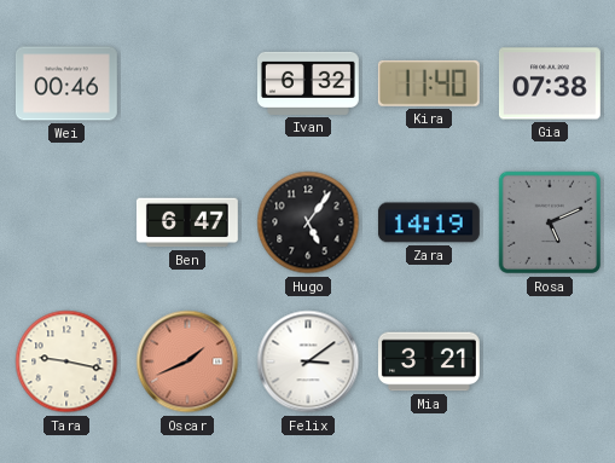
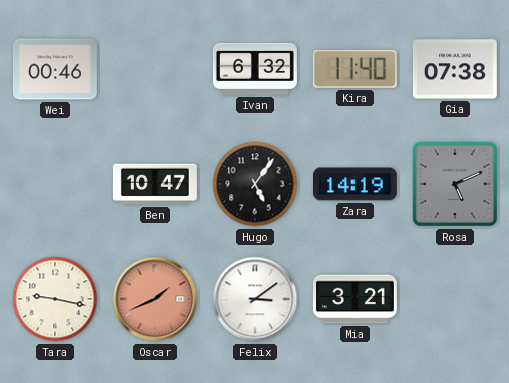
Ben: 6:47 -> 10:47
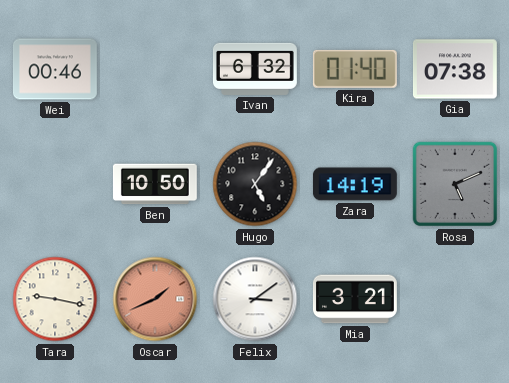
Kira: 11:40 -> 01:40
Ben: 10:47 -> 10:50
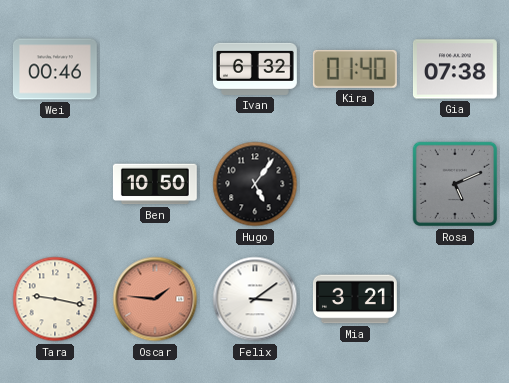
Zara: 14:19 -> none
Oscar: 1:41 -> 1:46
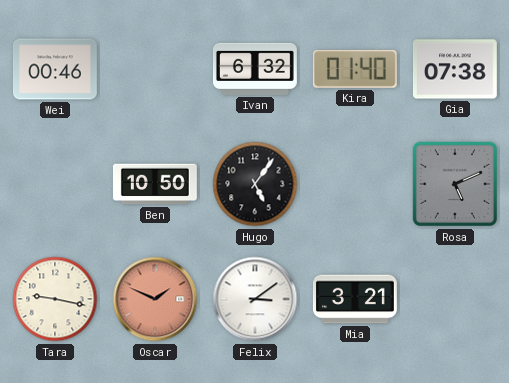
Oscar: 1:46 -> 1:49
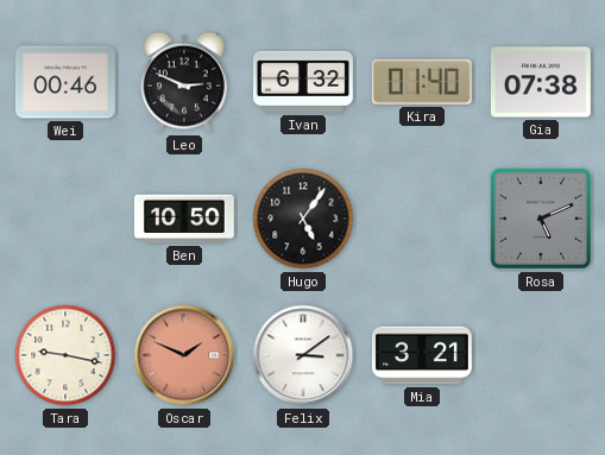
Leo: none -> 2:49
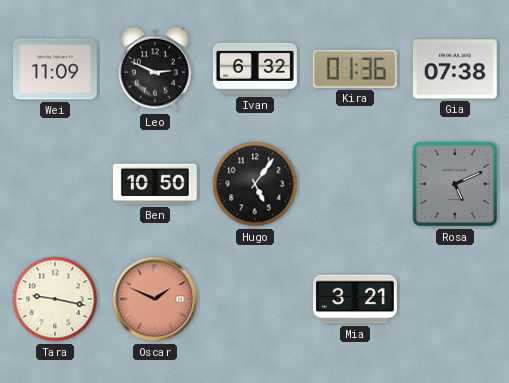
Wei: 00:46 -> 11:09
Kira: 01:40 -> 01:36
Felix: 3:09 -> none
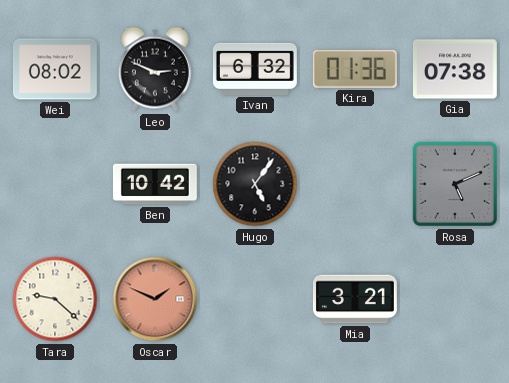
Wei: 11:09 -> 08:02
Ben: 10:50 -> 10:42
Tara: 9:17 -> 9:22
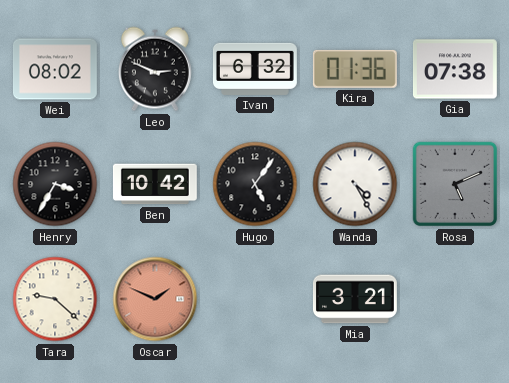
Henry: none -> 3:35
Wanda: none -> 4:25
